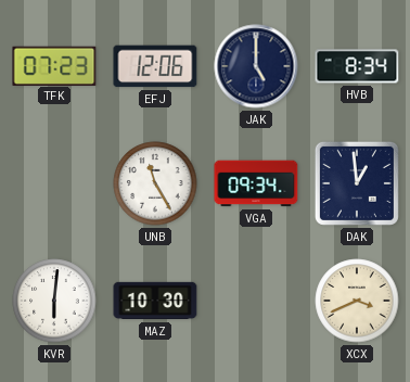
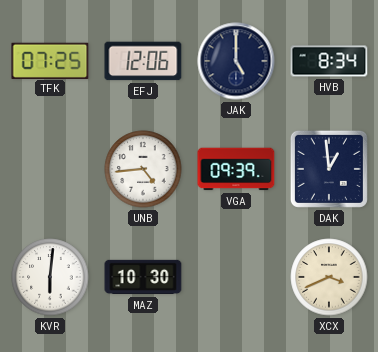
TFK: 07:23 -> 07:25
UNB: 11:25 -> 4:44
VGA: 09:34 -> 09:39
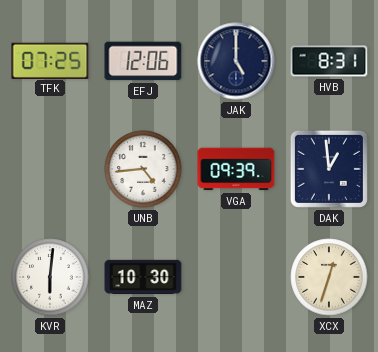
HVB: 8:34 -> 8:31
XCX: 3:41 -> 12:33
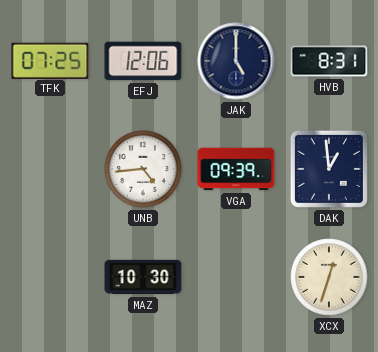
KVR: 6:01 -> none
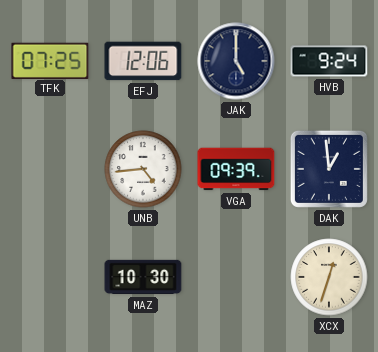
HVB: 8:31 -> 9:24
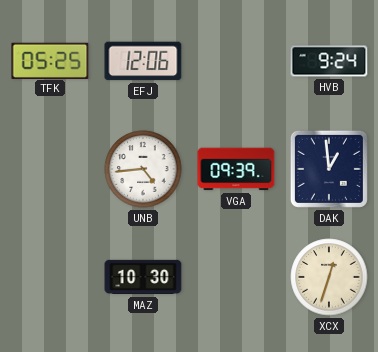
TFK: 07:25 -> 05:25
JAK: 5:00 -> none
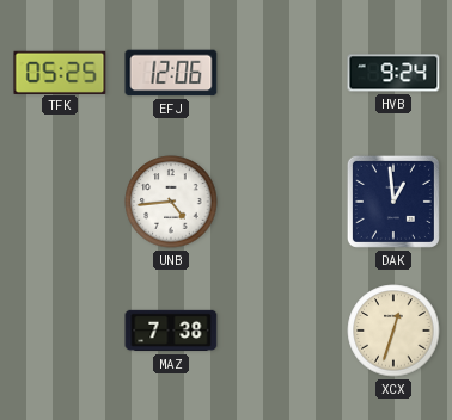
VGA: 09:39 -> none
MAZ: 10:30 -> 7:38
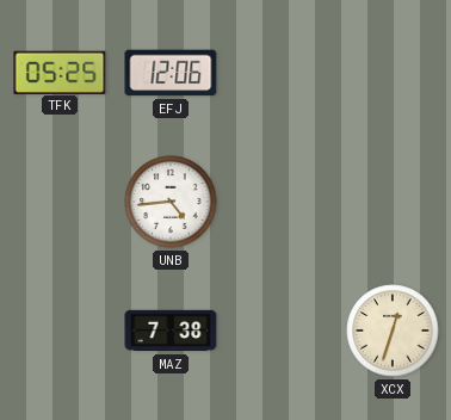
HVB: 9:24 -> none
DAK: 12:59 -> none
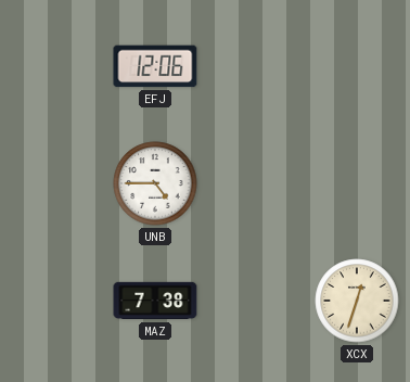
TFK: 05:25 -> none
UNB: 4:44 -> 4:45
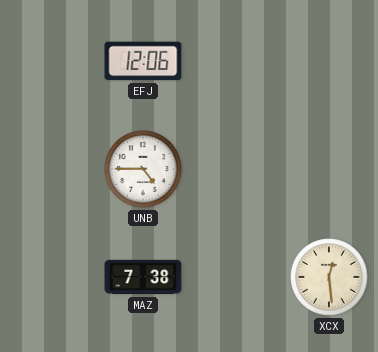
XCX: 12:33 -> 12:29
